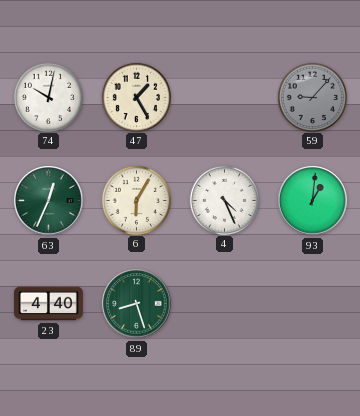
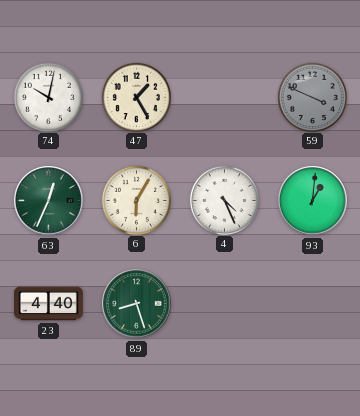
59: 9:07 -> 3:49
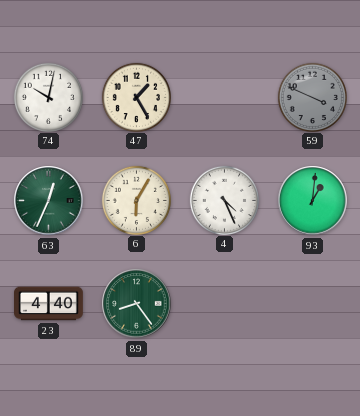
89: 8:27 -> 8:24
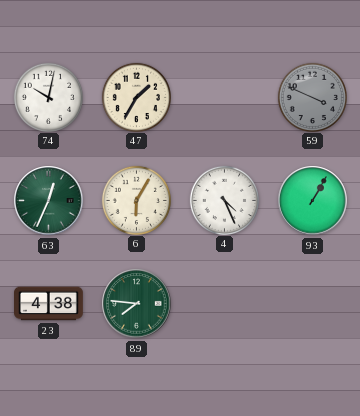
47: 1:25 -> 1:35
93: 1:01 -> 1:05
23: 4:40 -> 4:38
89: 8:24 -> 7:46
